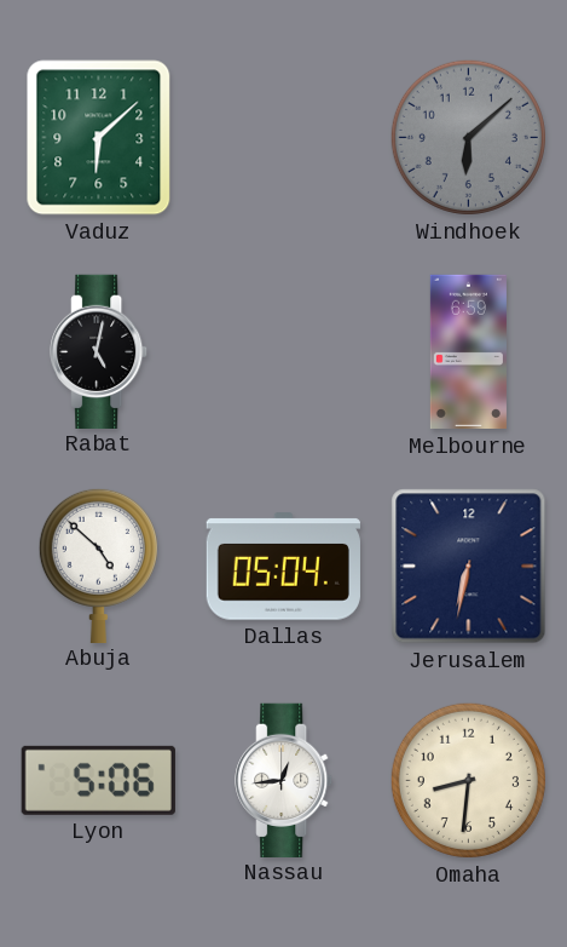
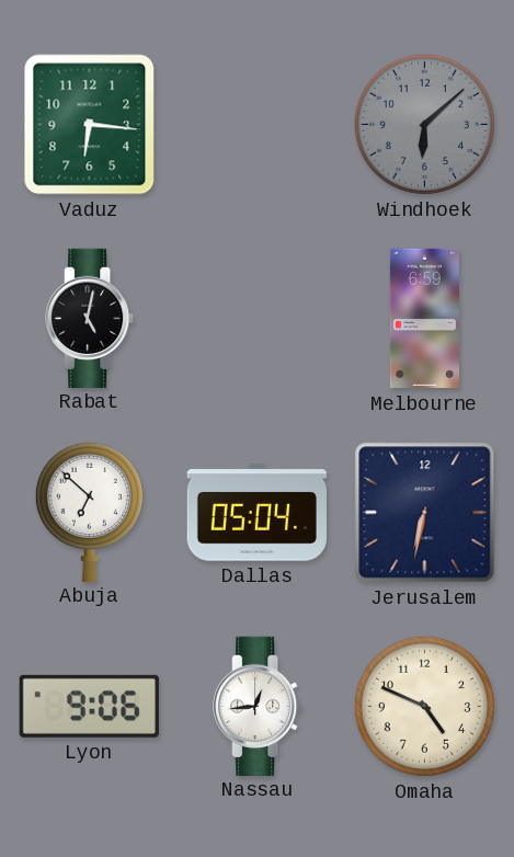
Vaduz: 6:08 -> 6:16
Abuja: 4:52 -> 6:52
Lyon: 5:06 -> 9:06
Omaha: 8:31 -> 4:49
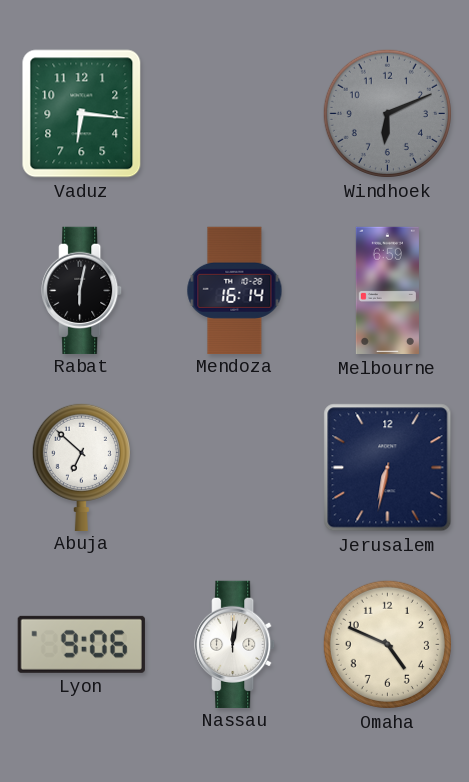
Windhoek: 6:08 -> 6:11
Rabat: 5:02 -> 6:02
Mendoza: none -> 16:14
Dallas: 05:04 -> none
Nassau: 12:44 -> 12:02
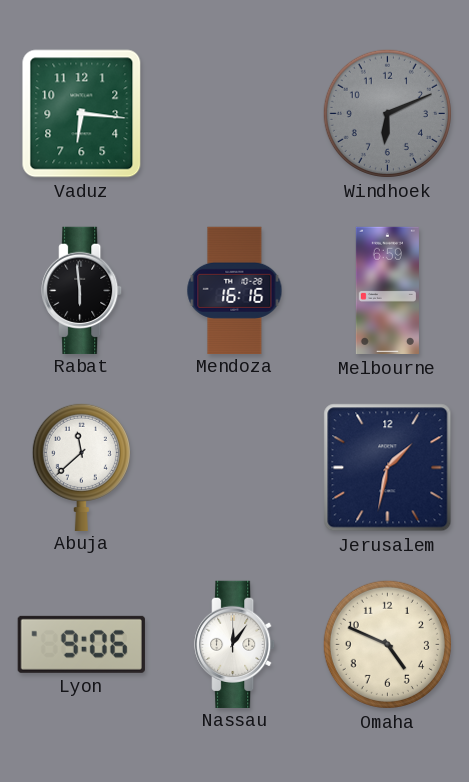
Rabat: 6:02 -> 5:59
Mendoza: 16:14 -> 16:16
Abuja: 6:52 -> 11:38
Jerusalem: 6:32 -> 1:32
Nassau: 12:02 -> 12:06
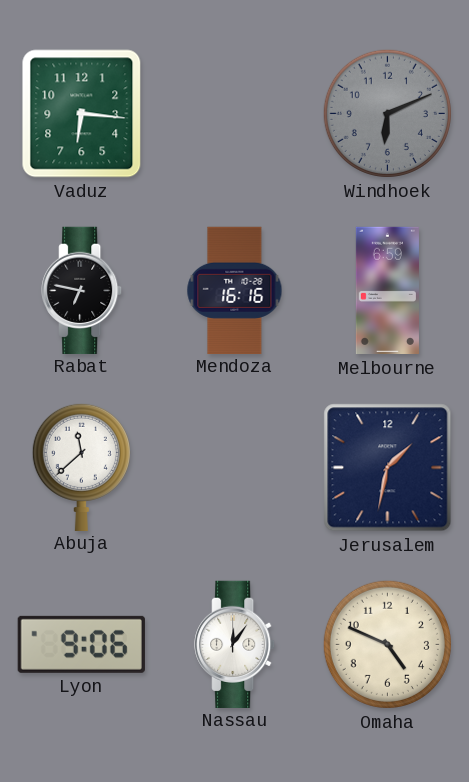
Rabat: 5:59 -> 6:47
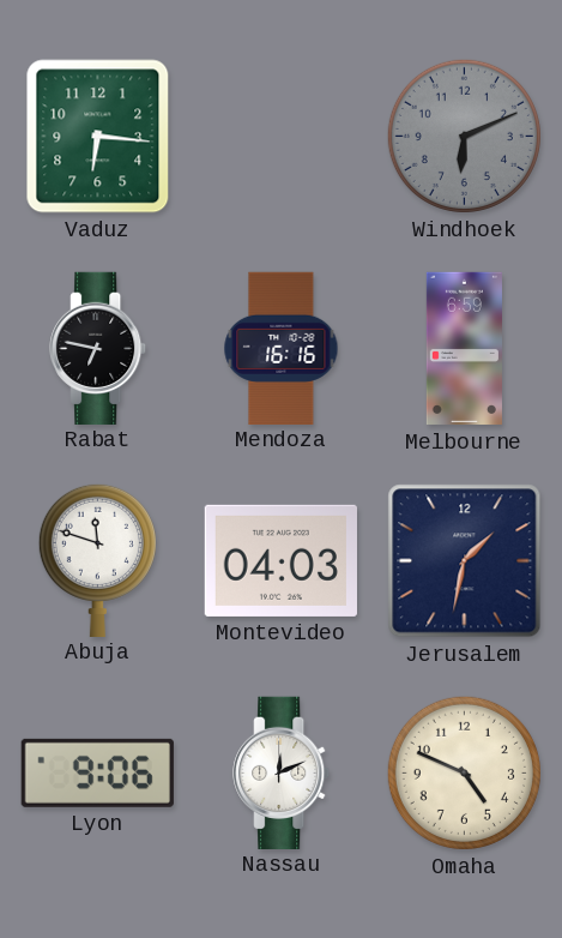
Abuja: 11:38 -> 11:48
Montevideo: none -> 04:03
Nassau: 12:06 -> 12:11
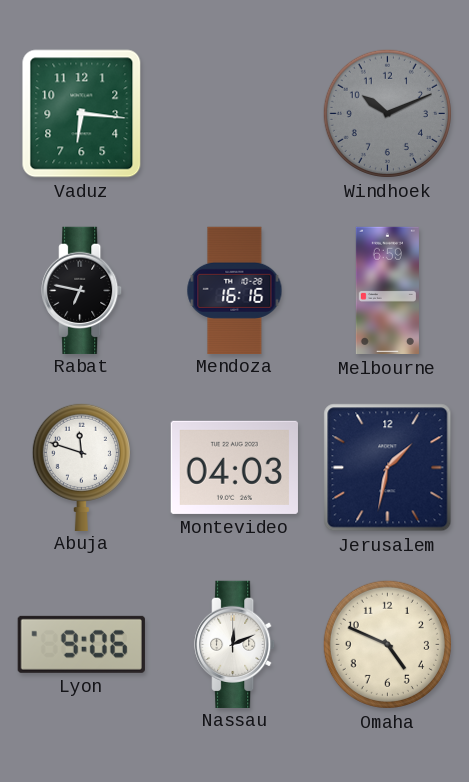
Windhoek: 6:11 -> 10:11
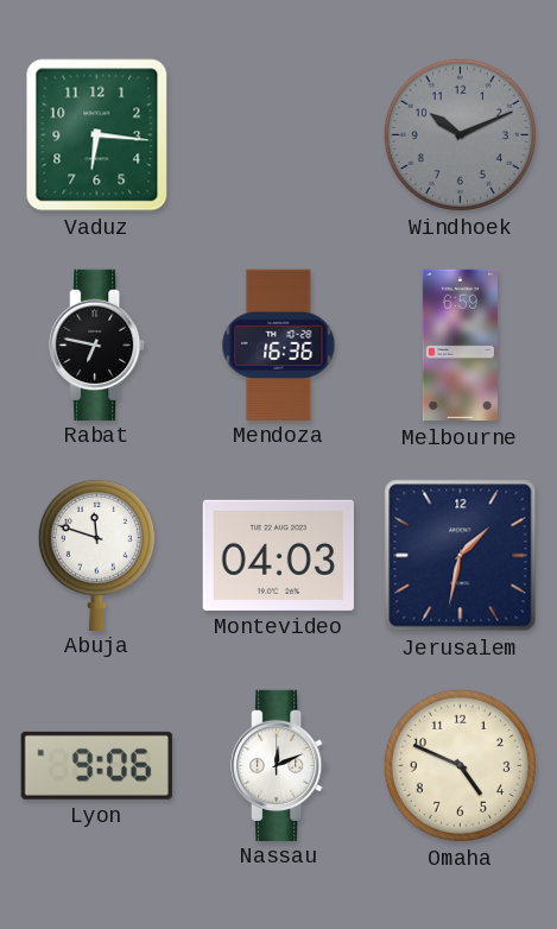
Mendoza: 16:16 -> 16:36
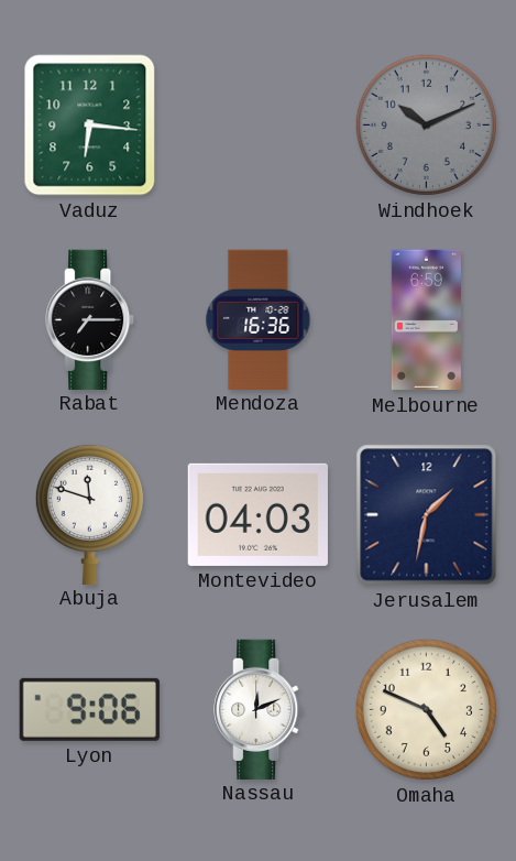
Rabat: 6:47 -> 7:15
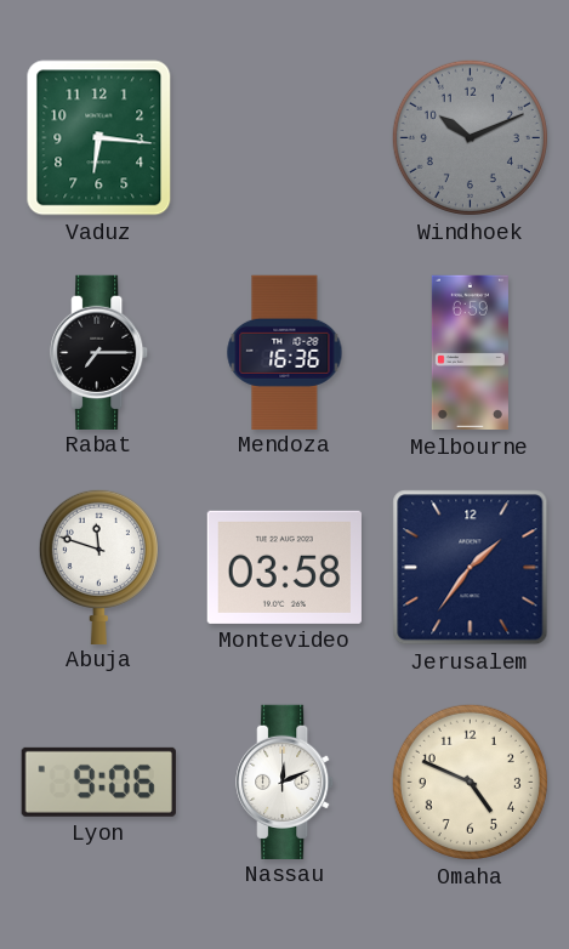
Montevideo: 04:03 -> 03:58
Jerusalem: 1:32 -> 1:36
